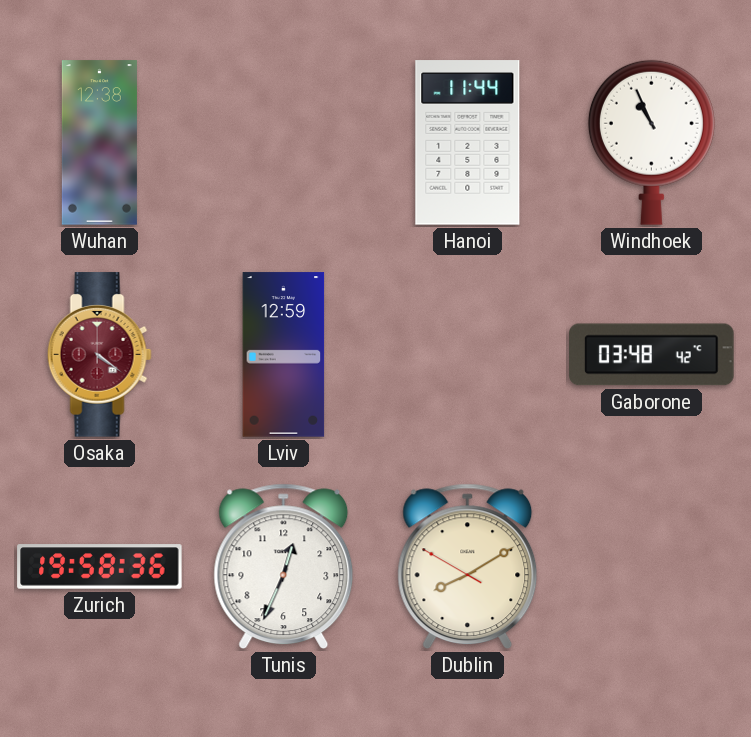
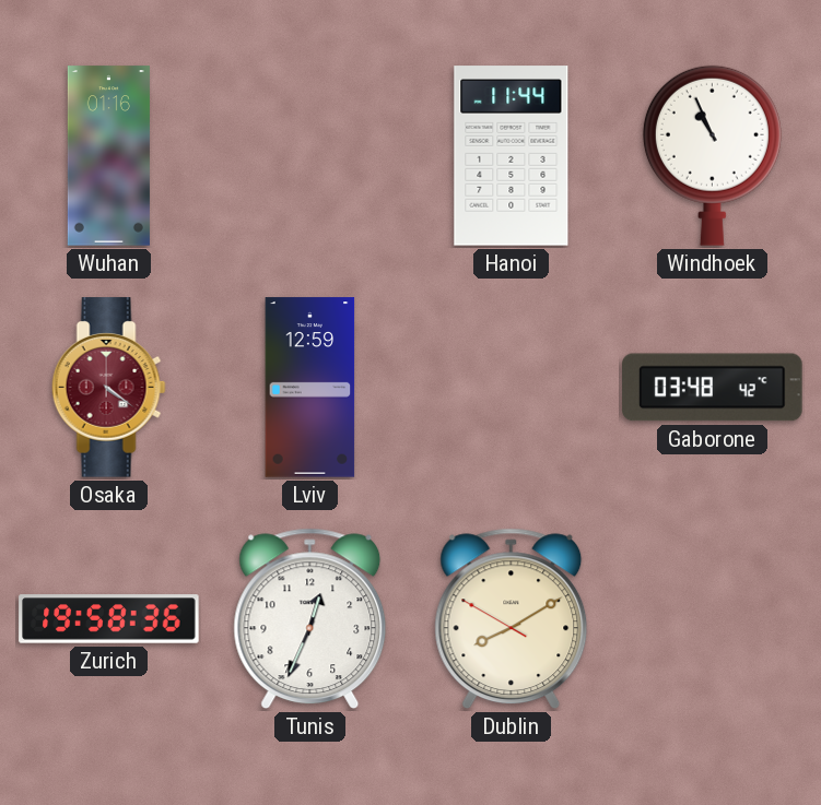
Wuhan: 12:38 -> 01:16
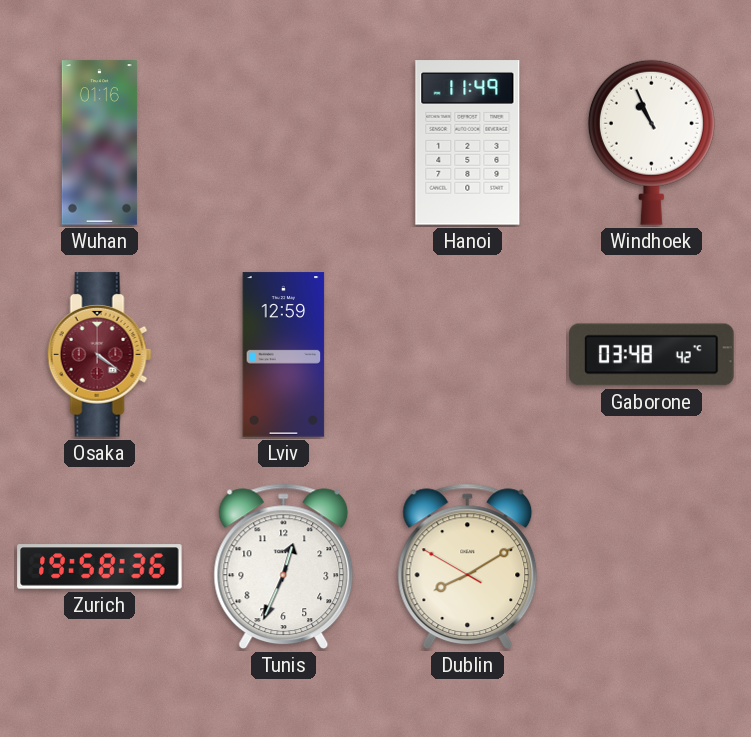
Hanoi: 11:44 -> 11:49
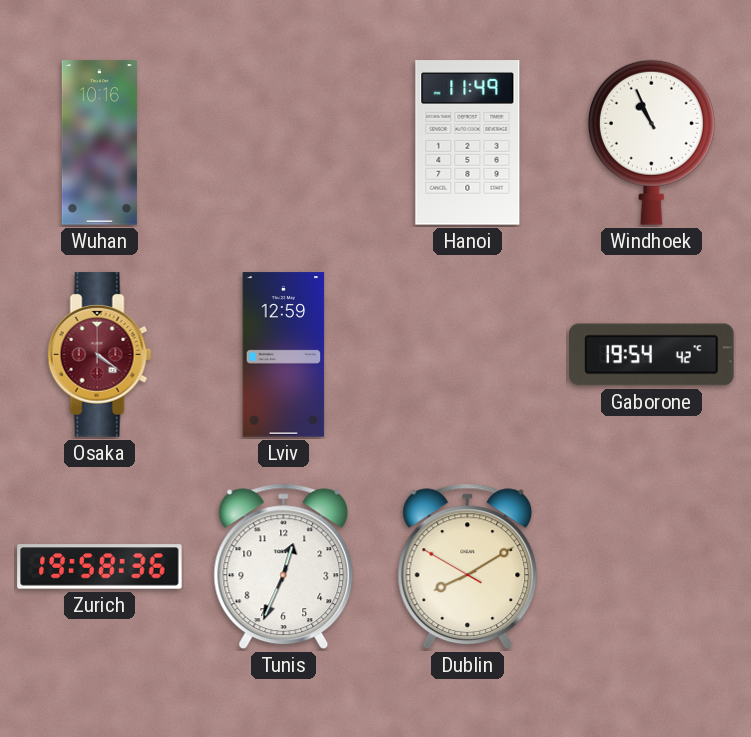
Wuhan: 01:16 -> 10:16
Gaborone: 03:48 -> 19:54
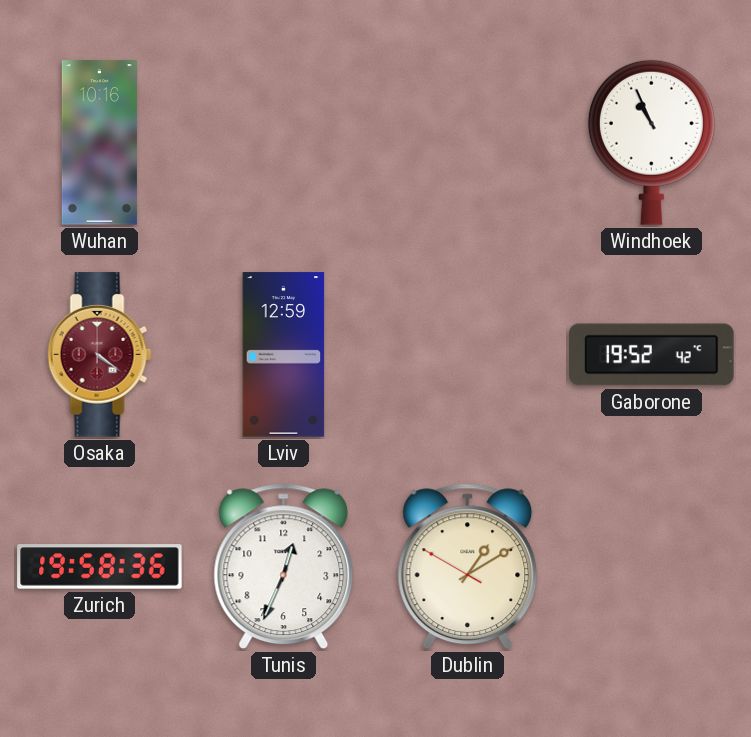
Hanoi: 11:49 -> none
Gaborone: 19:54 -> 19:52
Dublin: 8:09 -> 1:09
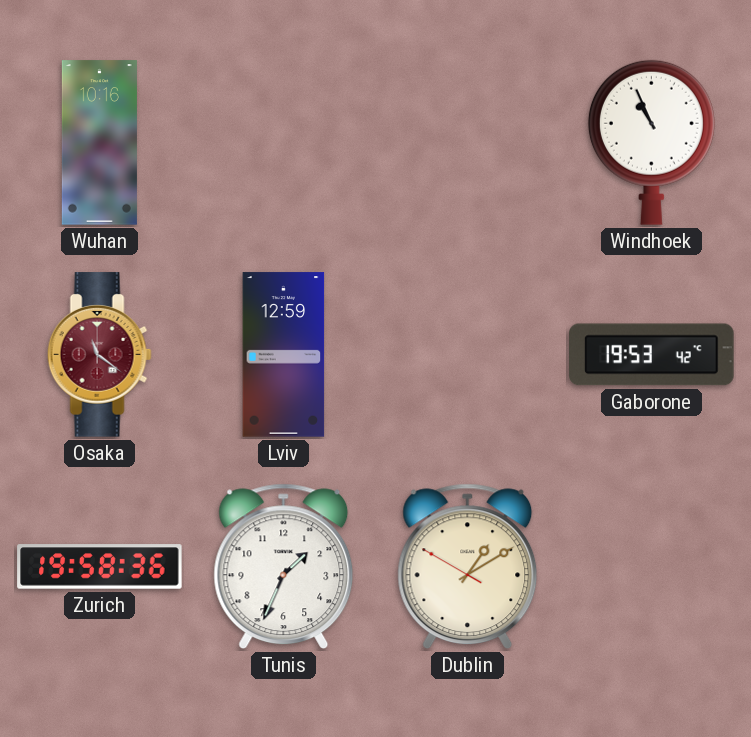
Osaka: 4:21 -> 11:21
Gaborone: 19:52 -> 19:53
Tunis: 12:34 -> 1:34
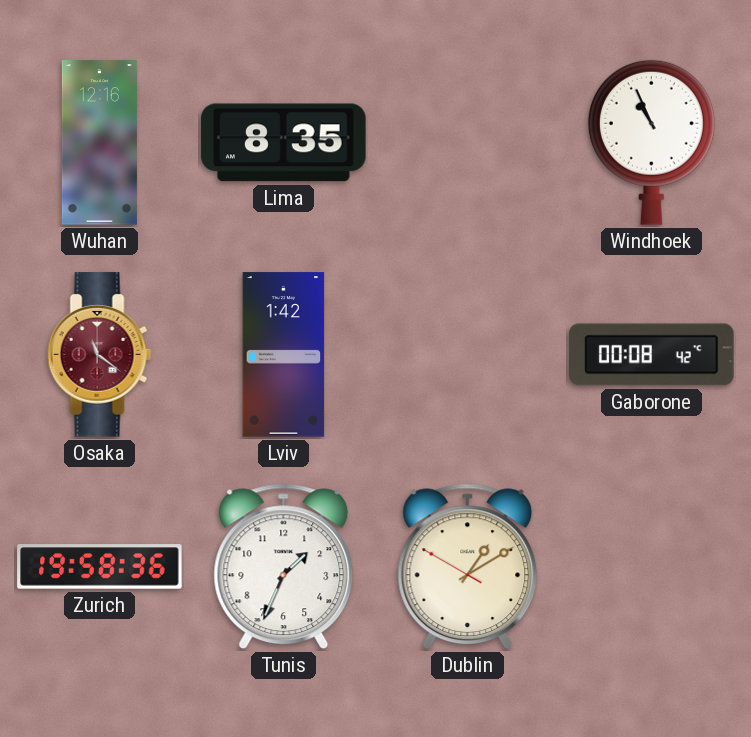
Wuhan: 10:16 -> 12:16
Lima: none -> 8:35
Lviv: 12:59 -> 1:42
Gaborone: 19:53 -> 00:08
